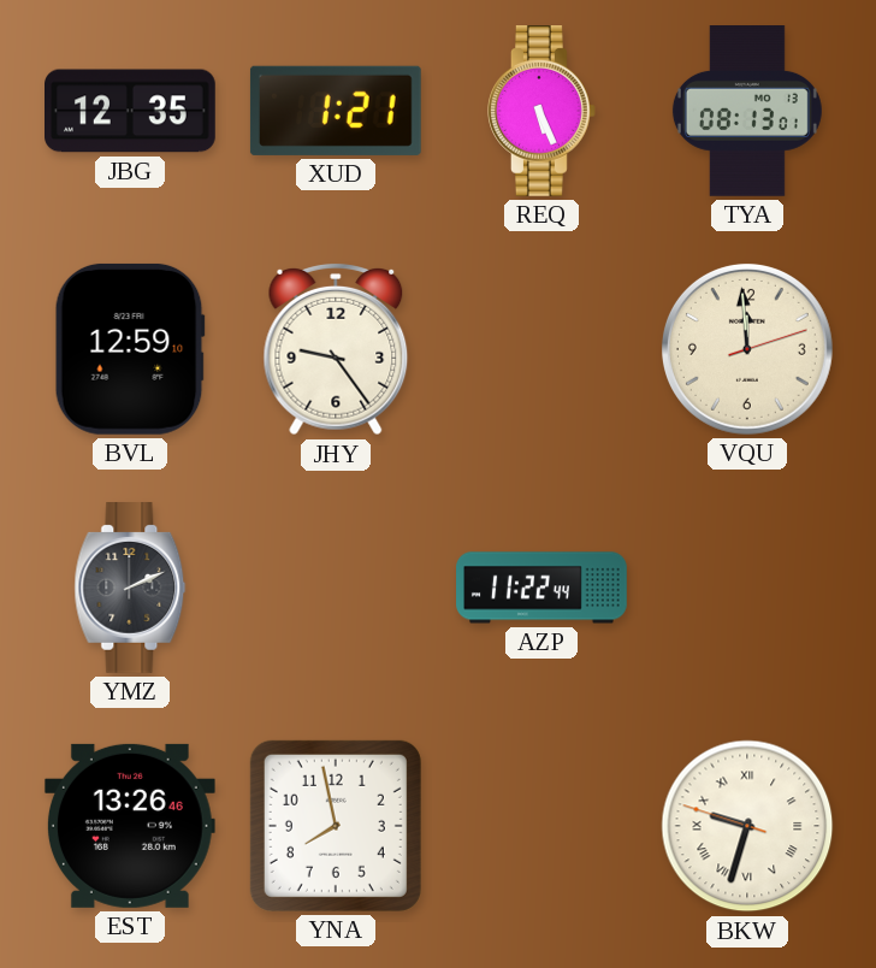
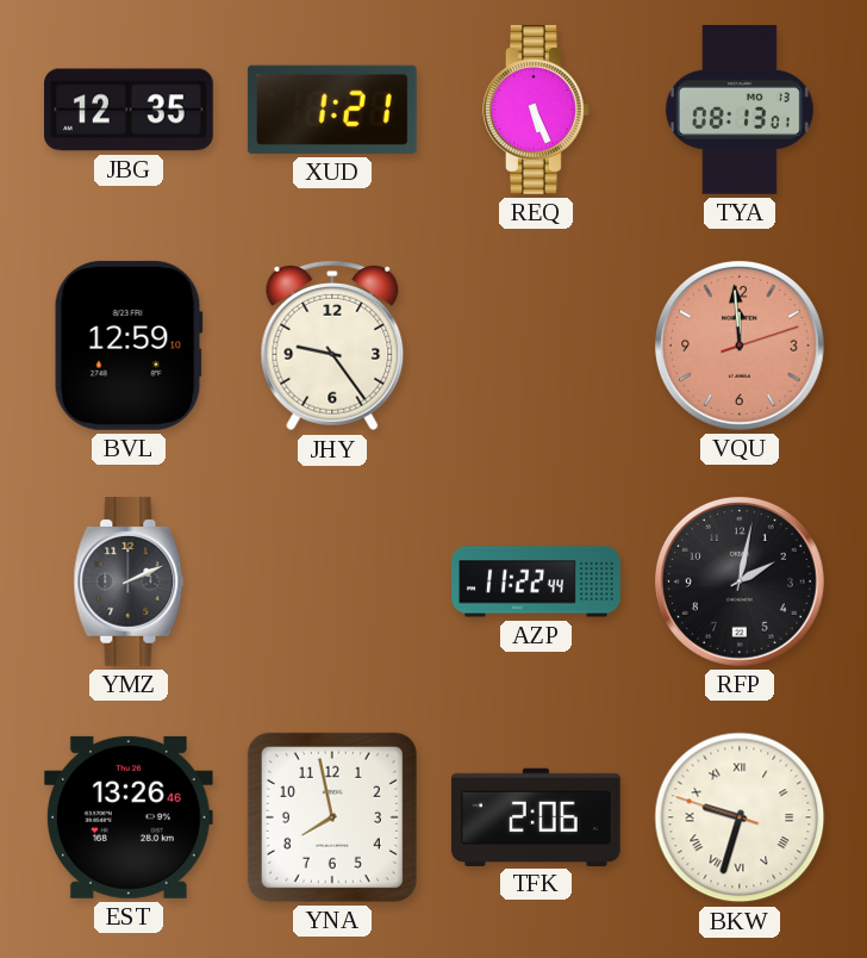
VQU dial: cream -> salmon
RFP: none -> 2:02
TFK: none -> 2:06
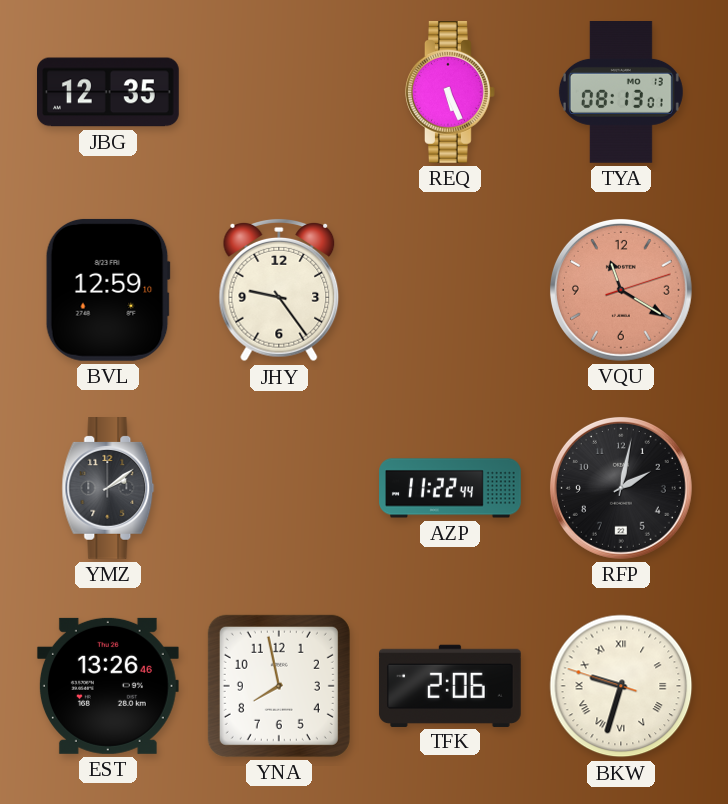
XUD: 1:21 -> none
VQU: 11:59 -> 11:20
YMZ: 2:11 -> 2:09
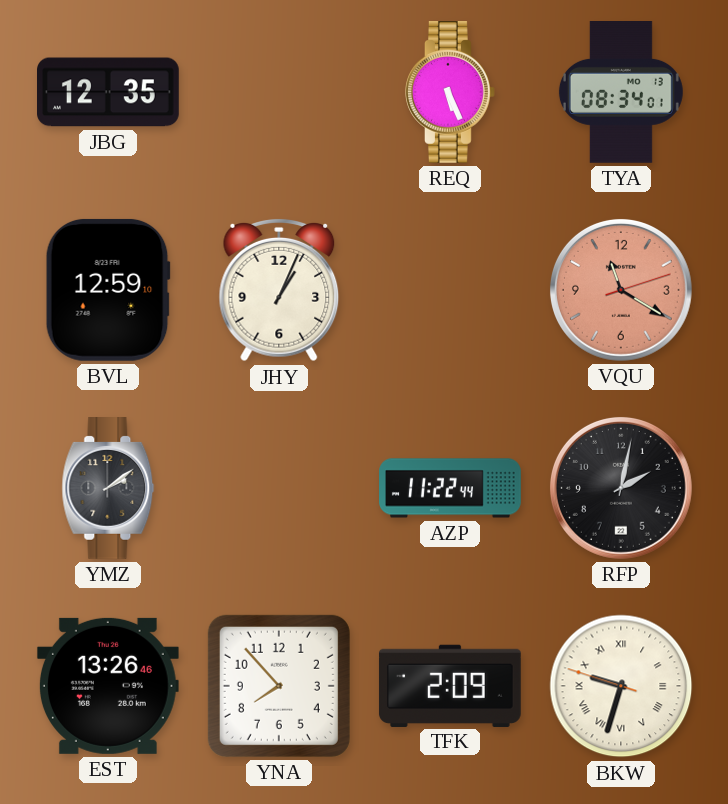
TYA: 08:13 -> 08:34
JHY: 9:24 -> 1:04
YNA: 7:58 -> 7:53
TFK: 2:06 -> 2:09
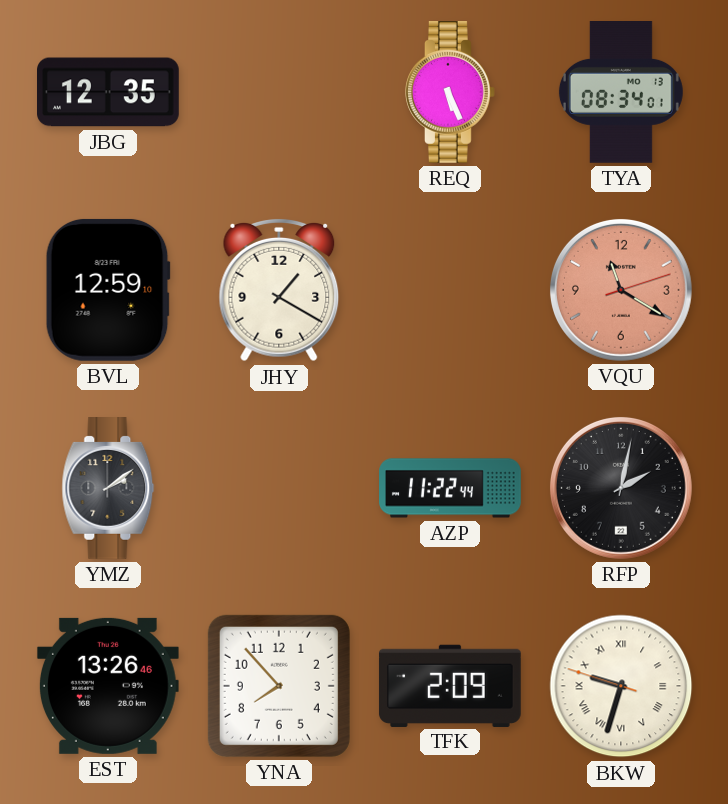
JHY: 1:04 -> 1:20
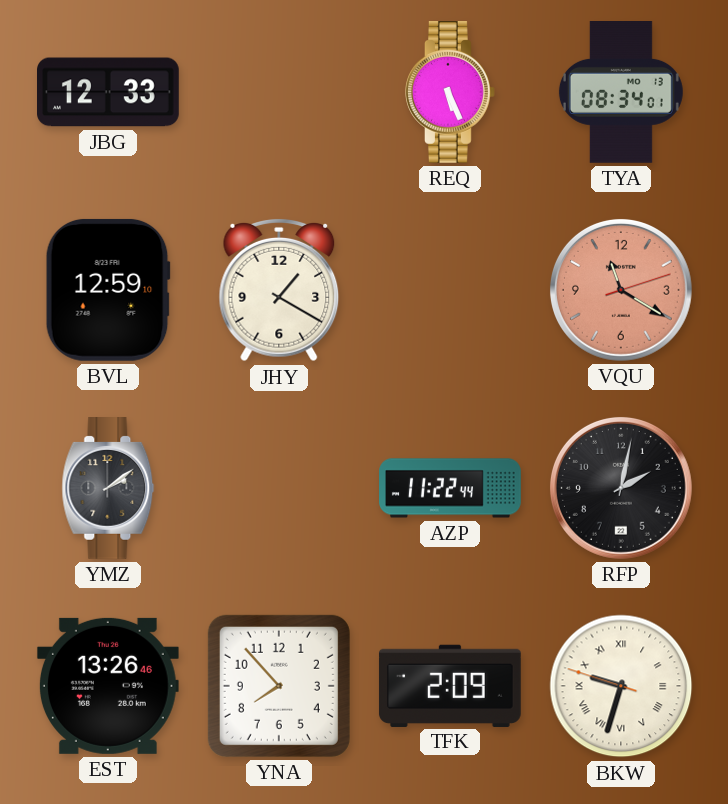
JBG: 12:35 -> 12:33
